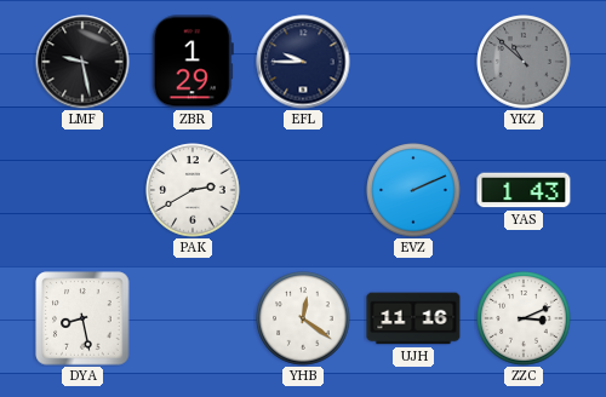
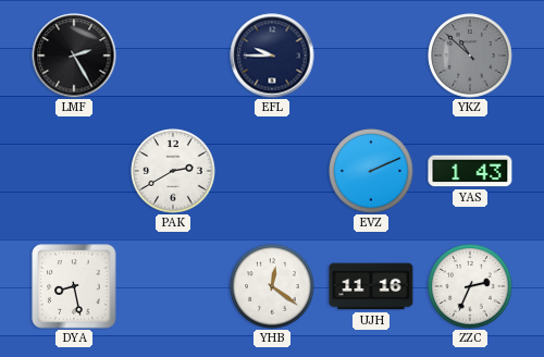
LMF: 9:28 -> 2:25
ZBR: 1:29 -> none
ZZC: 3:11 -> 2:34
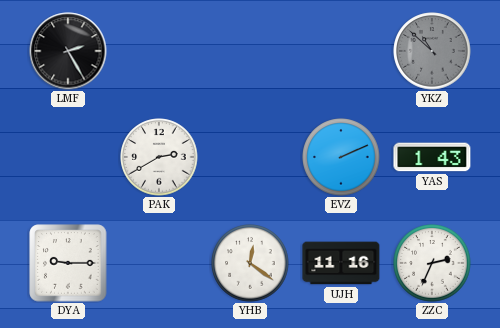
EFL: 9:45 -> none
DYA: 8:28 -> 9:15
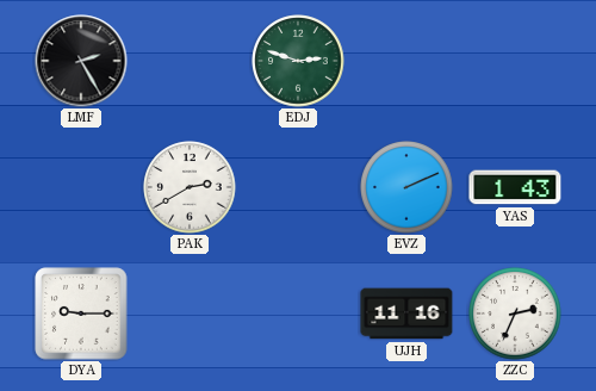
EDJ: none -> 2:48
YKZ: 10:52 -> none
YHB: 12:21 -> none
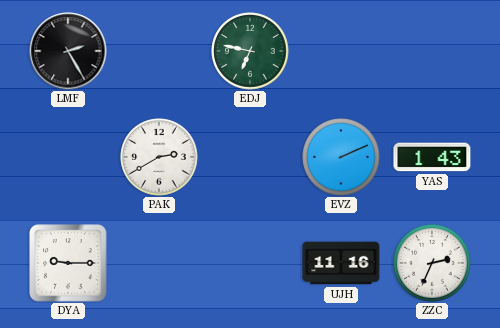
EDJ: 2:48 -> 6:47
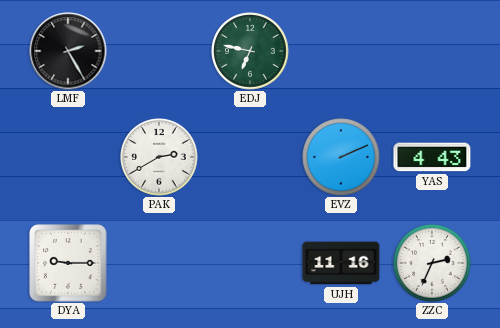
YAS: 1:43 -> 4:43
